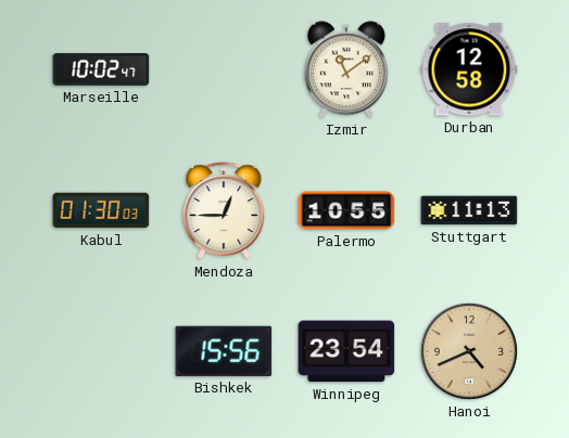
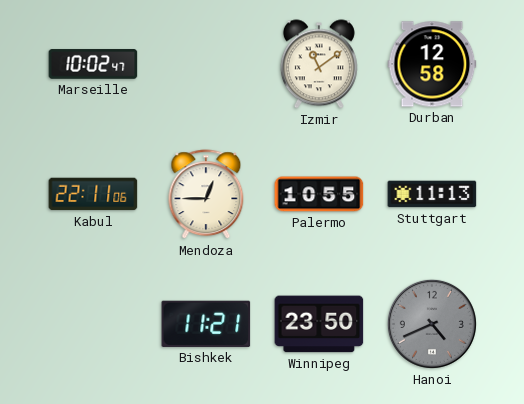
Kabul: 01:30 -> 22:11
Bishkek: 15:56 -> 11:21
Winnipeg: 23:54 -> 23:50
Hanoi dial: champagne -> grey
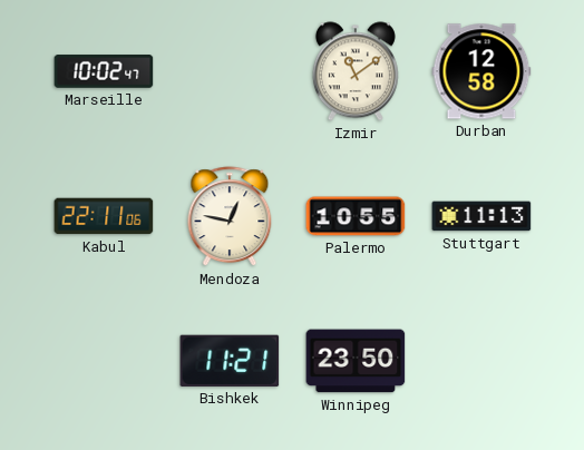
Mendoza: 12:45 -> 12:47
Hanoi: 4:41 -> none
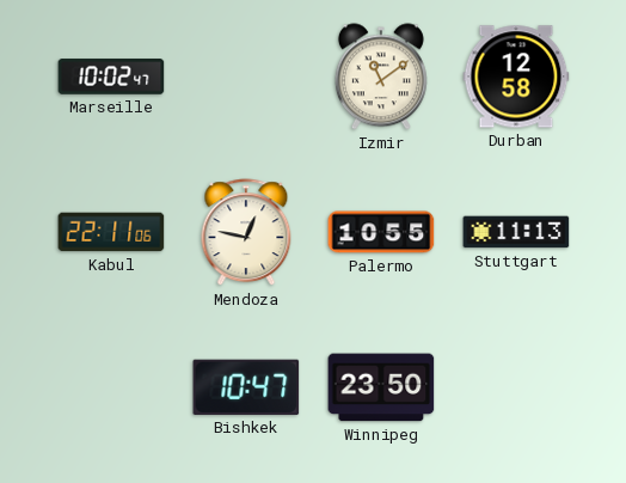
Bishkek: 11:21 -> 10:47
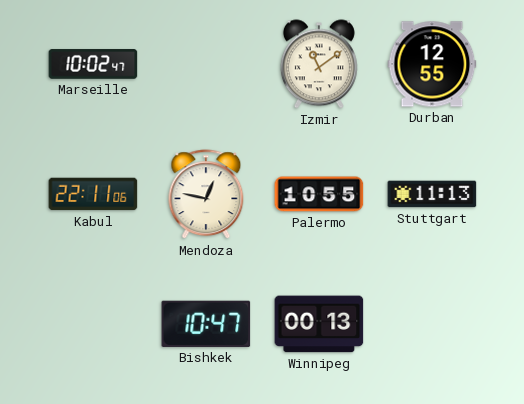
Durban: 12:58 -> 12:55
Winnipeg: 23:50 -> 00:13
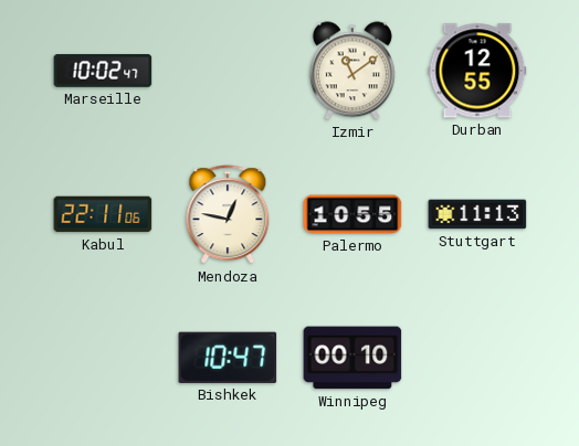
Winnipeg: 00:13 -> 00:10
